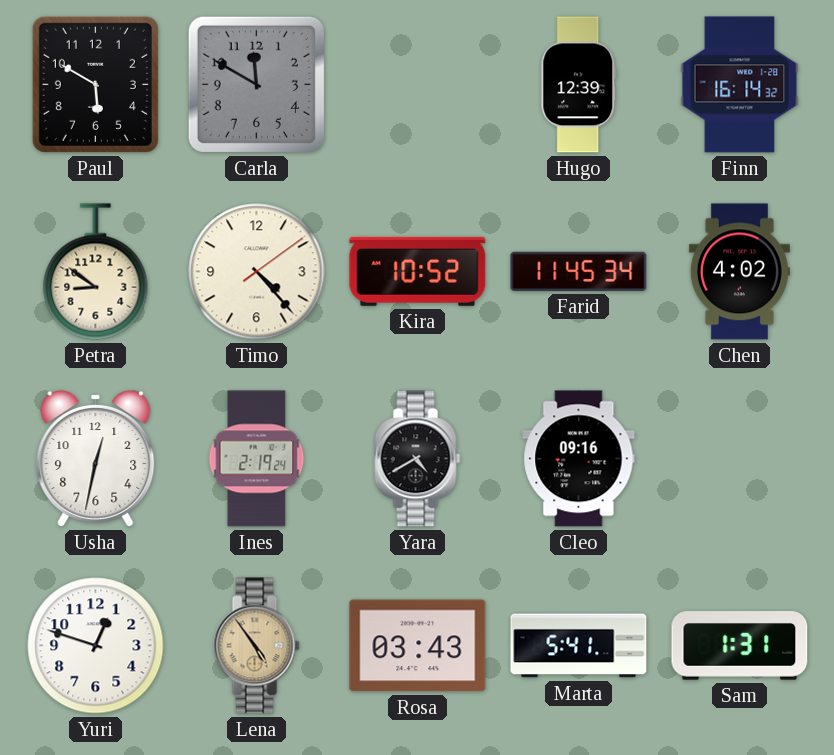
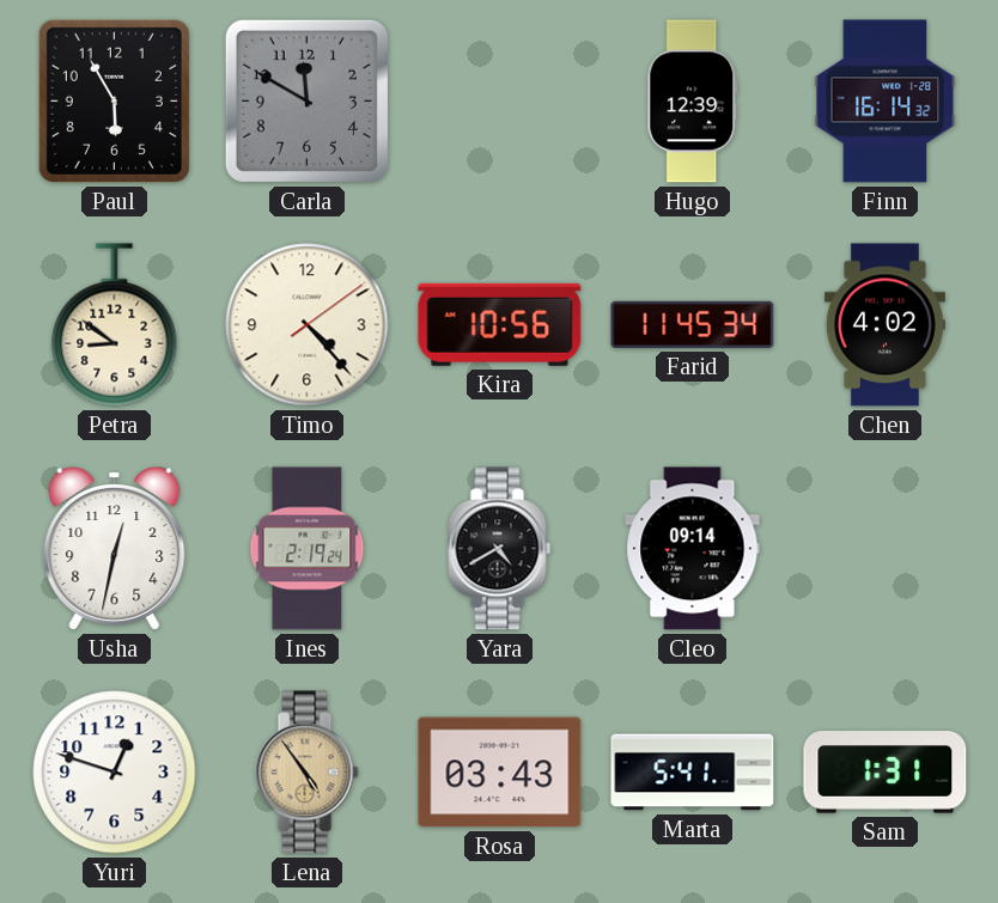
Paul: 5:50 -> 5:55
Kira: 10:52 -> 10:56
Cleo: 09:16 -> 09:14
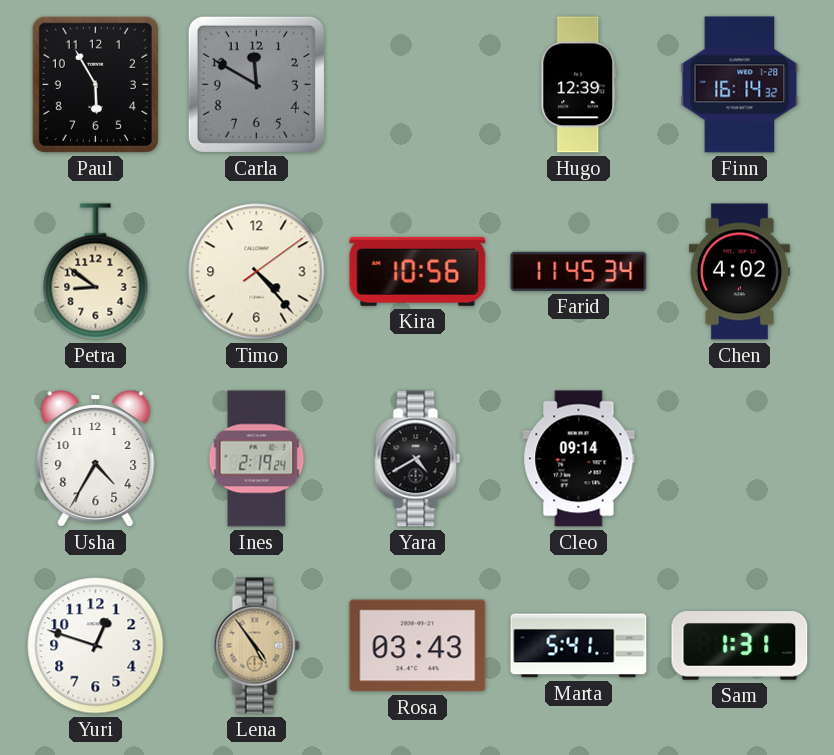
Usha: 12:32 -> 4:35
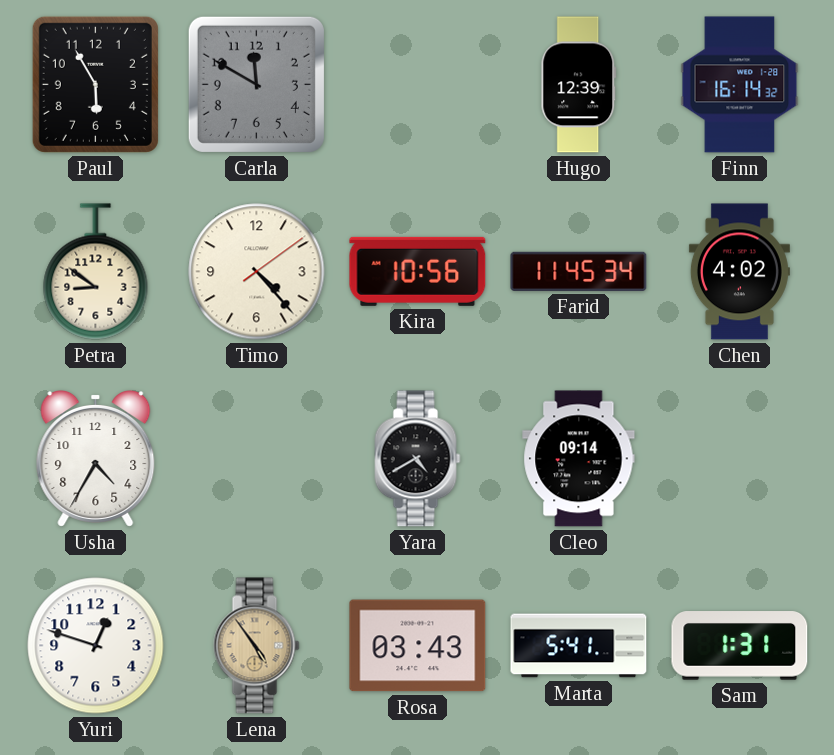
Ines: 2:19 -> none
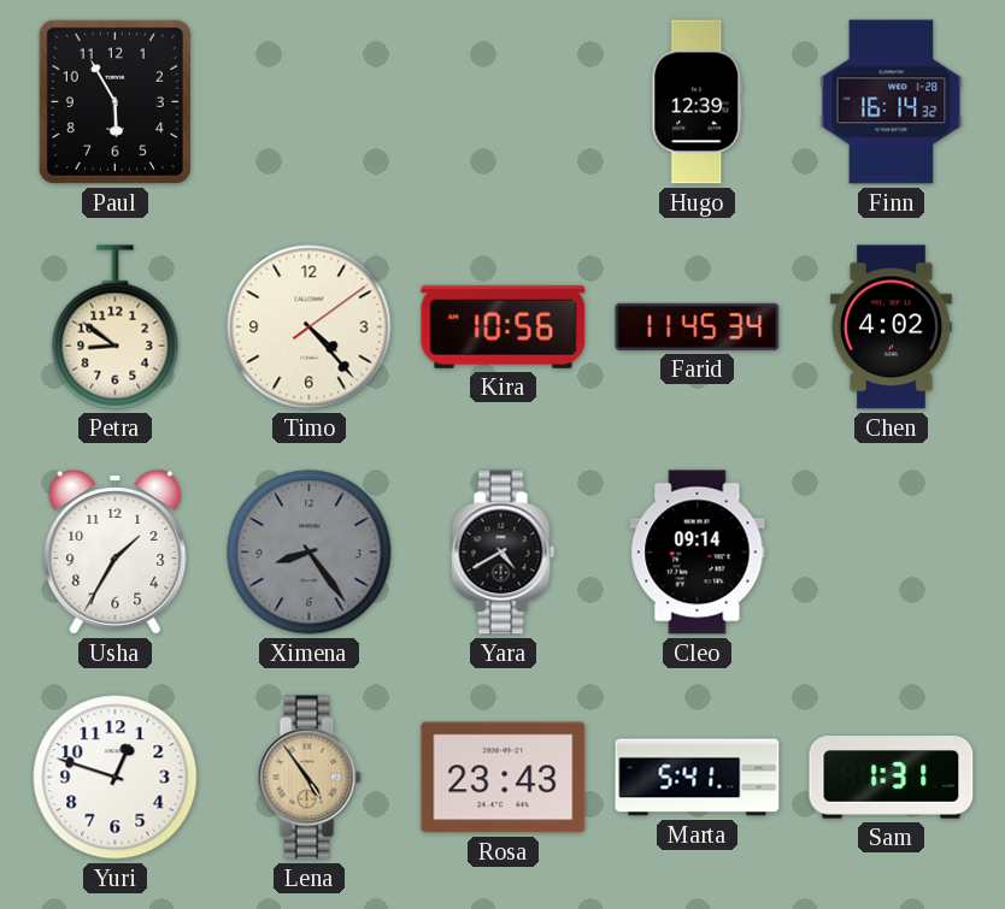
Carla: 11:50 -> none
Usha: 4:35 -> 1:35
Ximena: none -> 8:24
Rosa: 03:43 -> 23:43
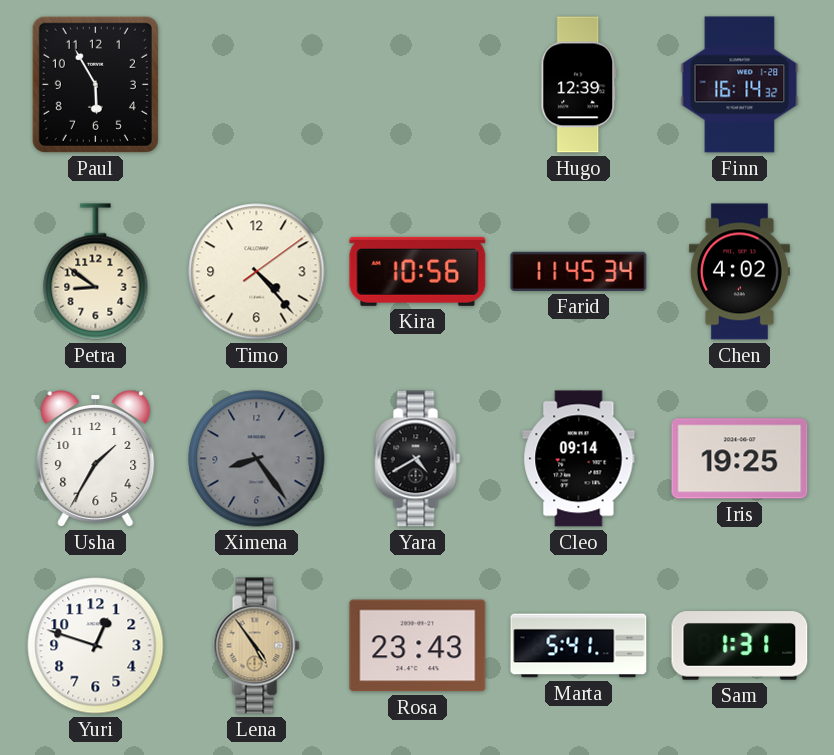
Iris: none -> 19:25
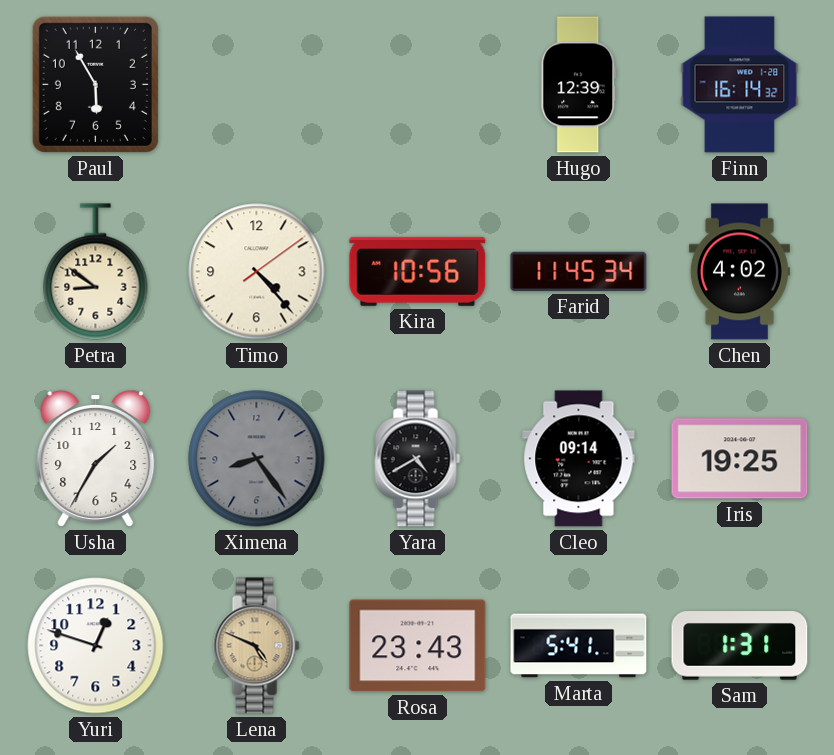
Lena: 4:54 -> 4:49
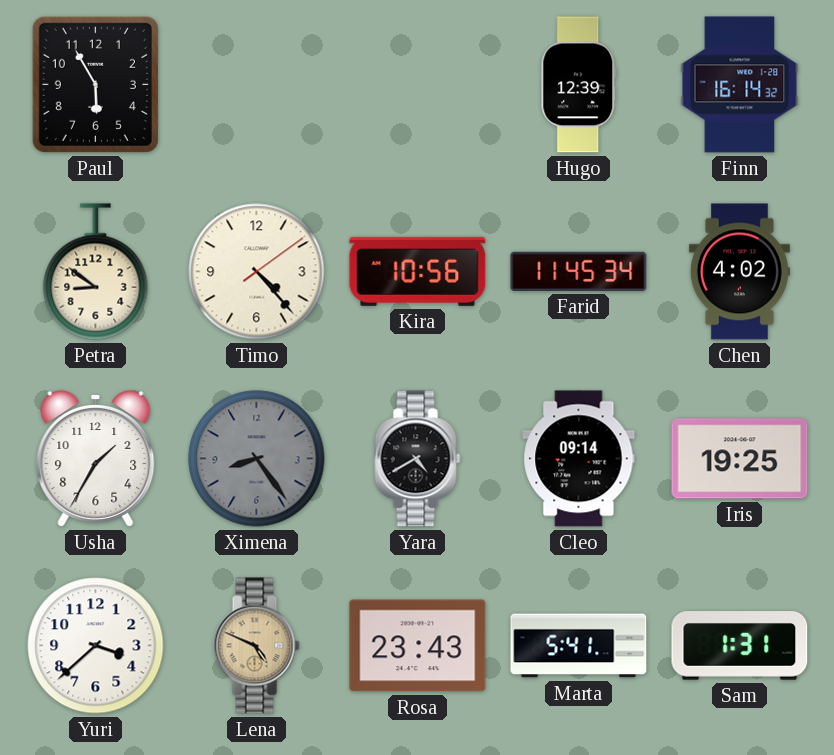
Yuri: 12:48 -> 3:38
